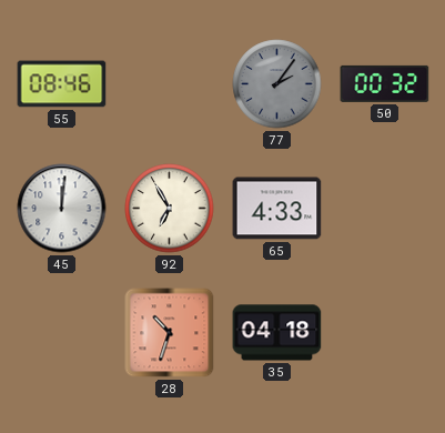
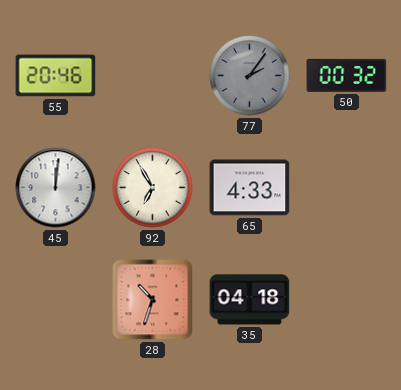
55: 08:46 -> 20:46
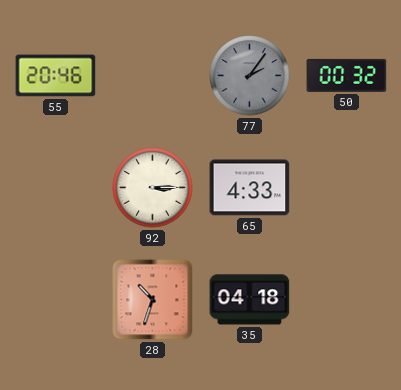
45: 12:01 -> none
92: 6:55 -> 3:15
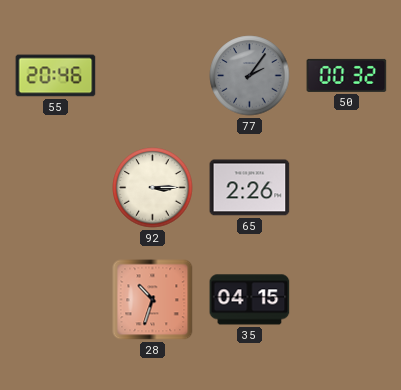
65: 4:33 -> 2:26
35: 04:18 -> 04:15
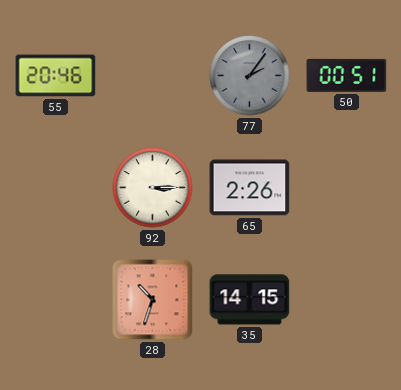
50: 00:32 -> 00:51
35: 04:15 -> 14:15
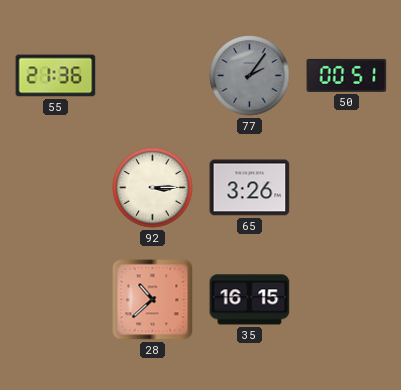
55: 20:46 -> 21:36
65: 2:26 -> 3:26
28: 10:33 -> 10:38
35: 14:15 -> 16:15
